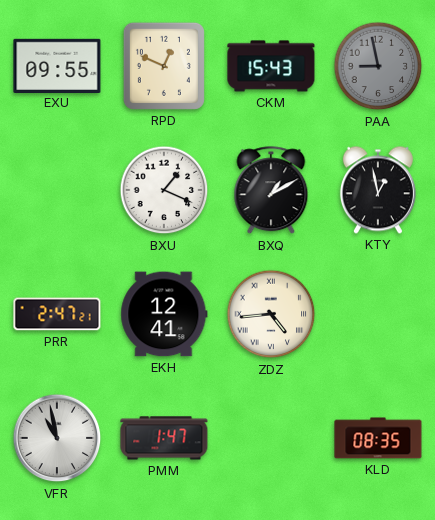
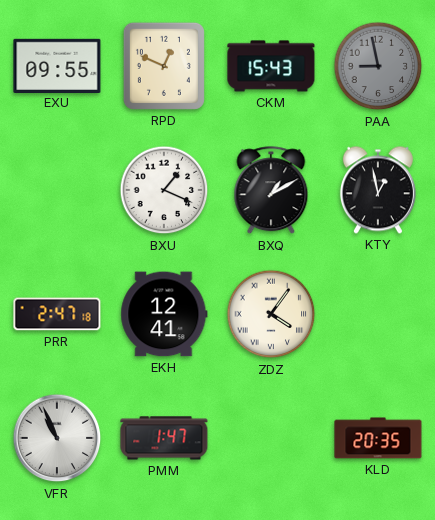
PRR: 2:47:21 -> 2:47:18
ZDZ: 4:44 -> 4:06
VFR: 10:58 -> 10:56
KLD: 08:35 -> 20:35
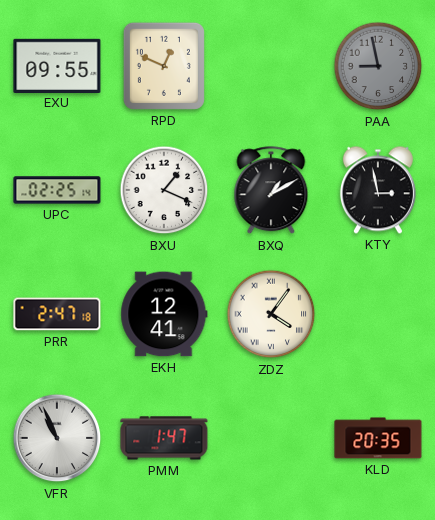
CKM: 15:43 -> none
UPC: none -> 02:25
KTY: 12:58 -> 2:58
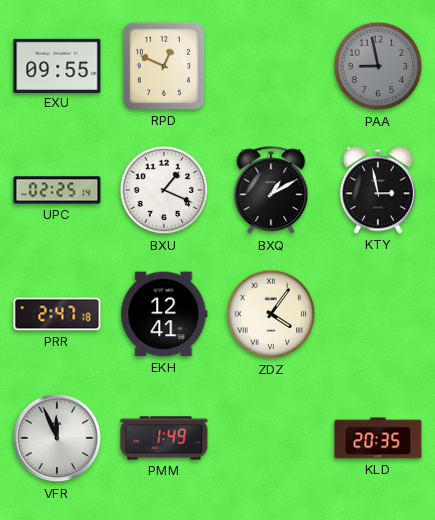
VFR: 10:56 -> 11:56
PMM: 1:47 -> 1:49
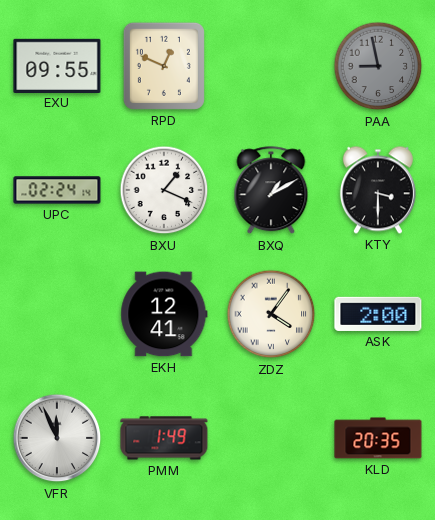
UPC: 02:25 -> 02:24
KTY: 2:58 -> 3:30
PRR: 2:47 -> none
ASK: none -> 2:00
